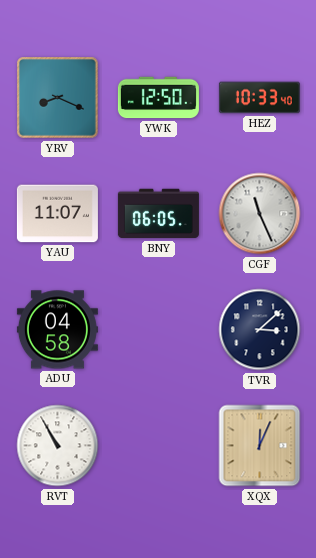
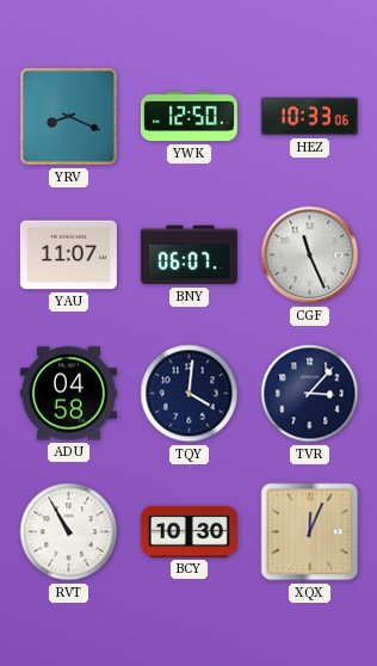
HEZ: 10:33:40 -> 10:33:06
BNY: 06:05 -> 06:07
TQY: none -> 4:01
TVR: 3:08 -> 3:07
BCY: none -> 10:30
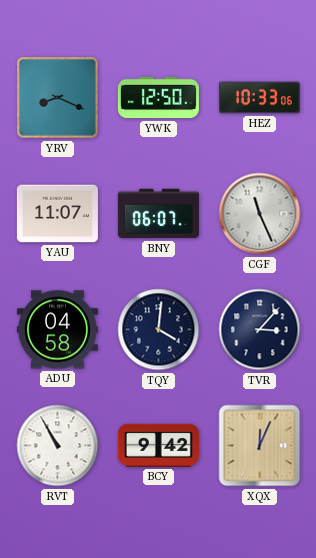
BCY: 10:30 -> 9:42
